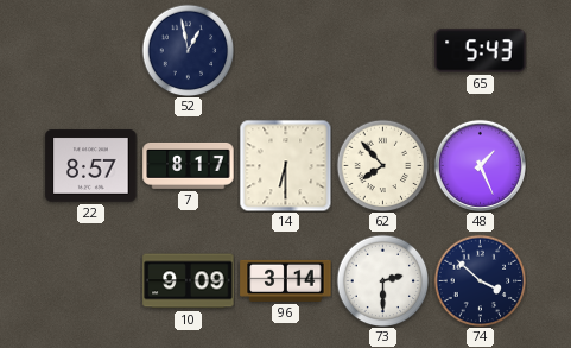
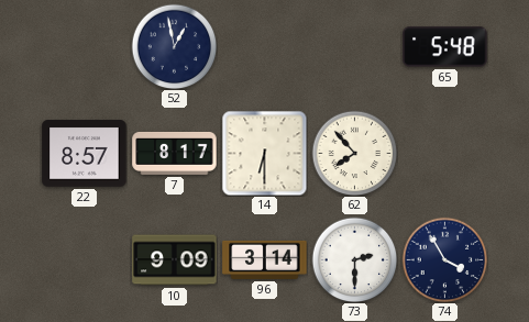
65: 5:43 -> 5:48
48: 1:26 -> none
74: 3:52 -> 3:55
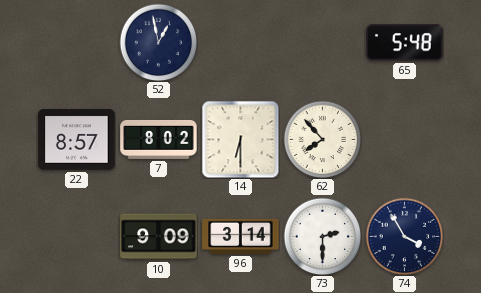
7: 8:17 -> 8:02
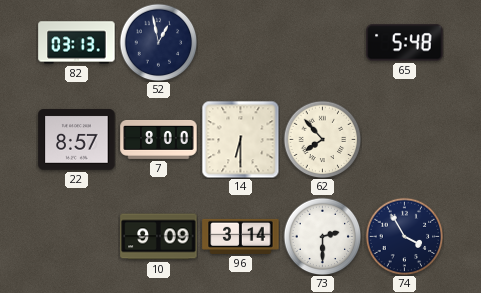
82: none -> 03:13
7: 8:02 -> 8:00
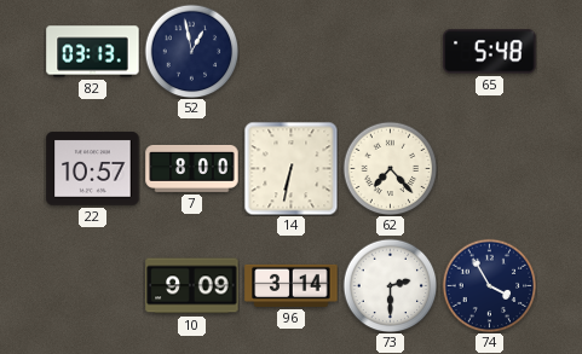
22: 8:57 -> 10:57
14: 6:30 -> 6:32
62: 7:53 -> 7:23
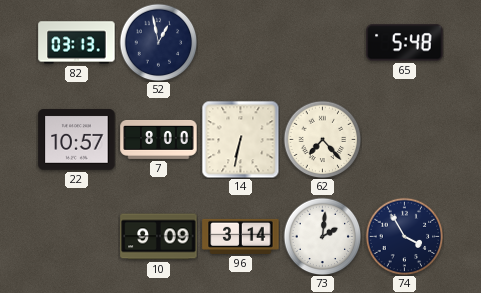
73: 2:30 -> 2:01
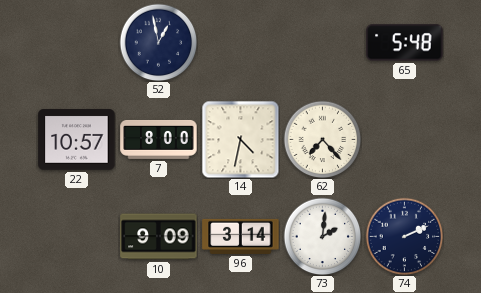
82: 03:13 -> none
14: 6:32 -> 4:32
74: 3:55 -> 2:11
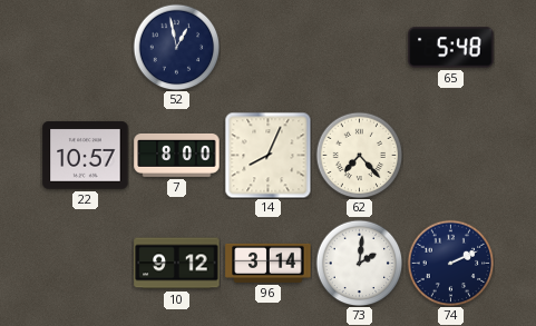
14: 4:32 -> 8:04
10: 9:09 -> 9:12
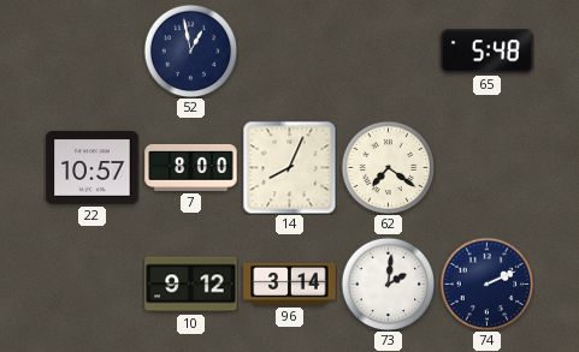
62: 7:23 -> 7:21
